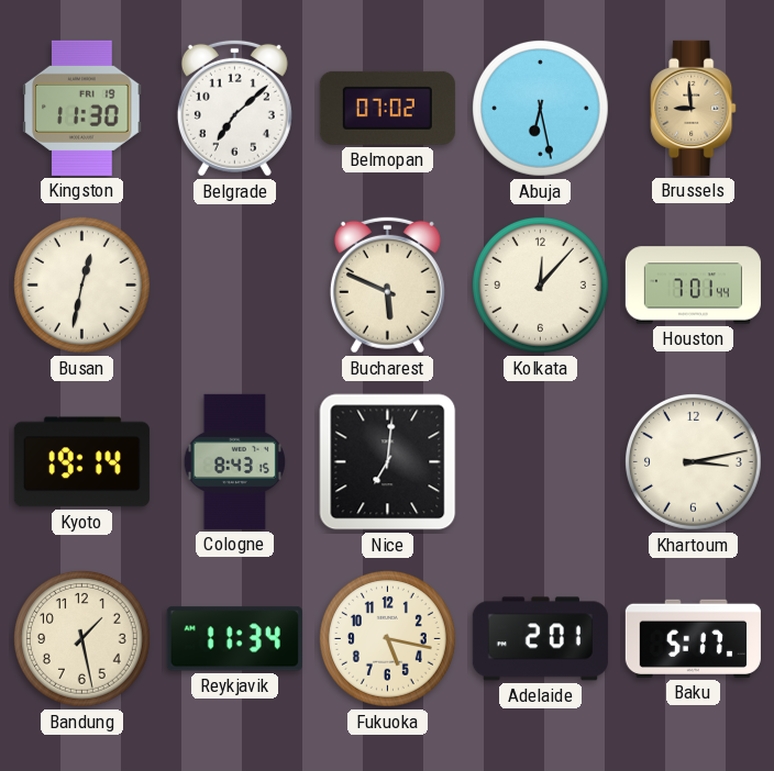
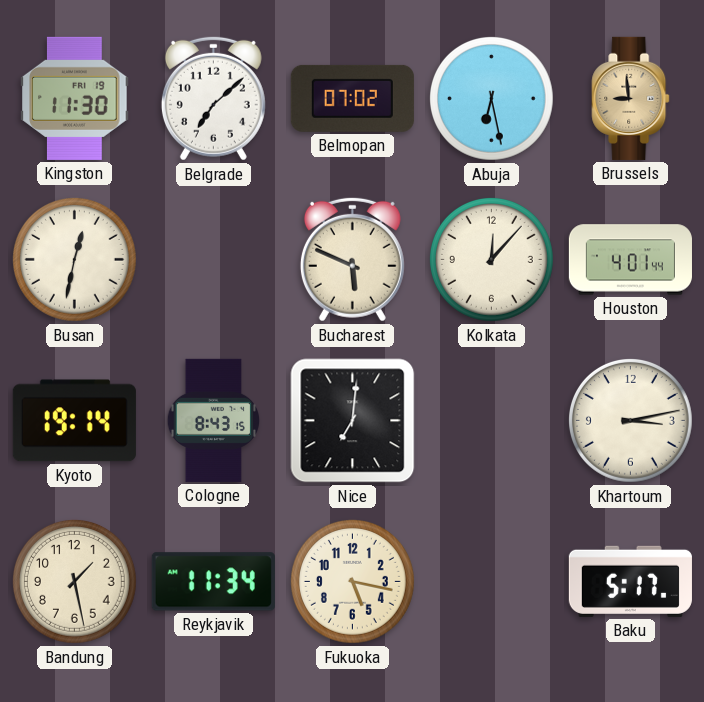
Houston: 7:01 -> 4:01
Adelaide: 2:01 -> none
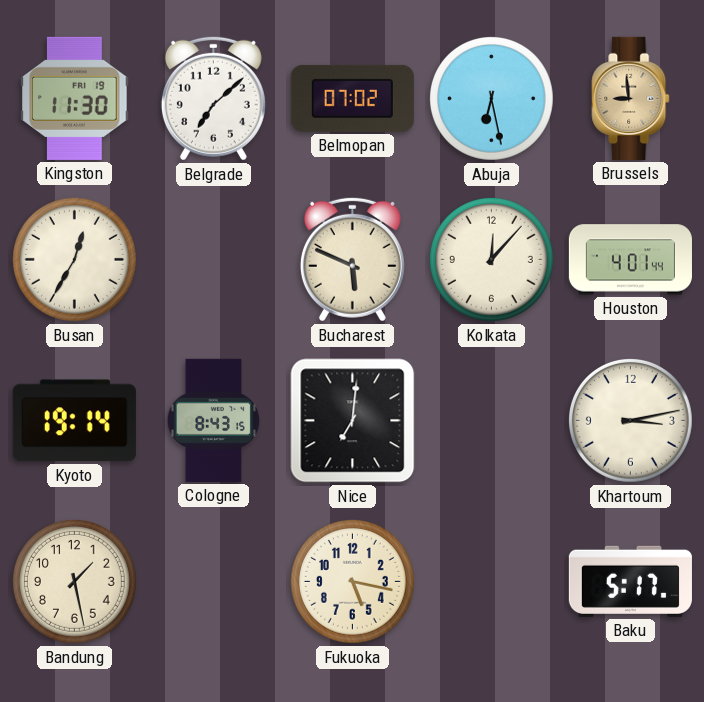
Busan: 12:32 -> 12:35
Reykjavik: 11:34 -> none
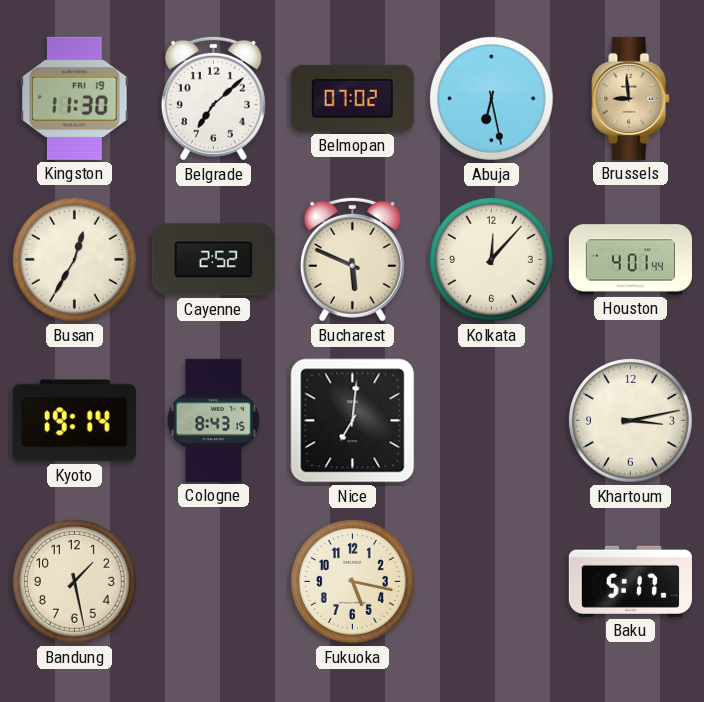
Cayenne: none -> 2:52
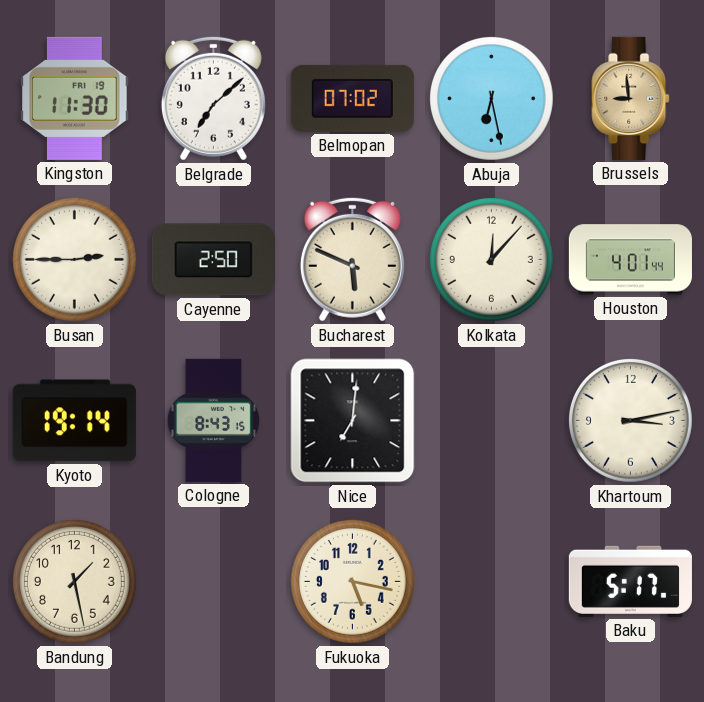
Busan: 12:35 -> 2:45
Cayenne: 2:52 -> 2:50
